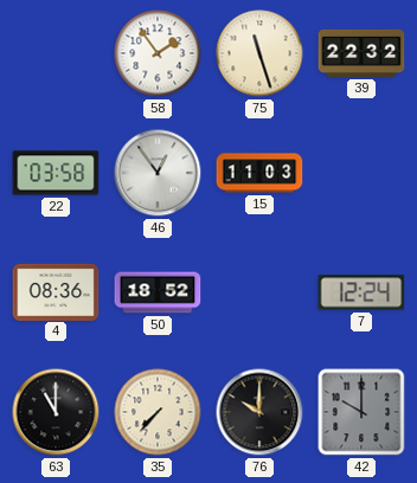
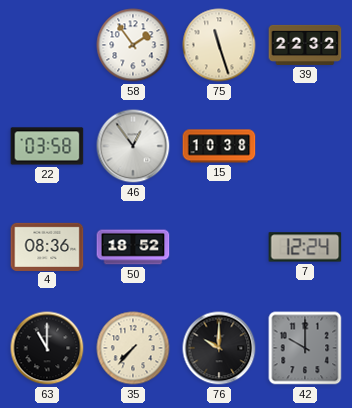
15: 11:03 -> 10:38
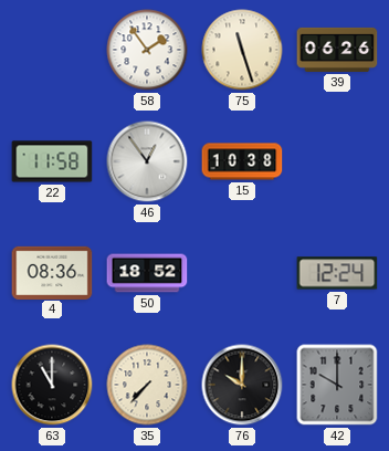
39: 22:32 -> 06:26
22: 03:58 -> 11:58
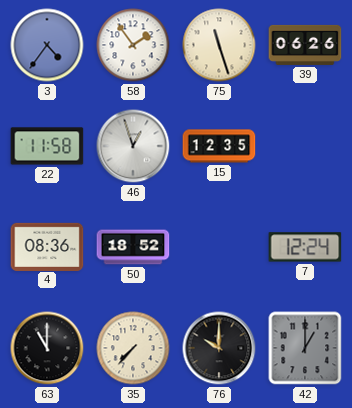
3: none -> 4:36
46: 12:54 -> 12:57
15: 10:38 -> 12:35
42: 10:00 -> 1:00
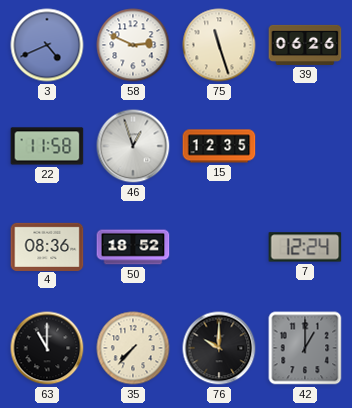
3: 4:36 -> 4:41
58: 1:54 -> 2:49
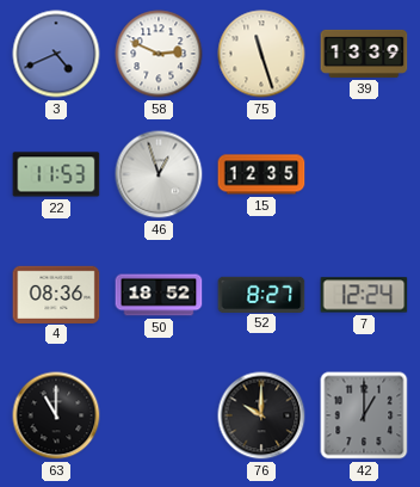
39: 06:26 -> 13:39
22: 11:58 -> 11:53
52: none -> 8:27
35: 7:37 -> none
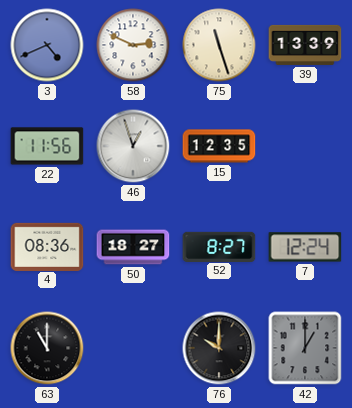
22: 11:53 -> 11:56
50: 18:52 -> 18:27
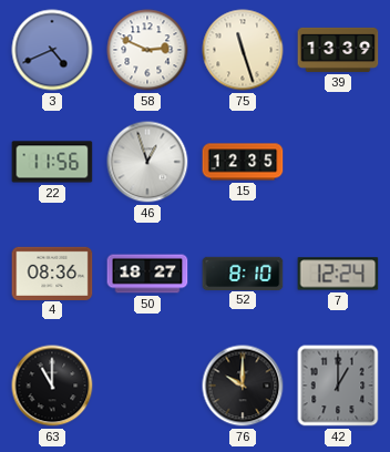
52: 8:27 -> 8:10
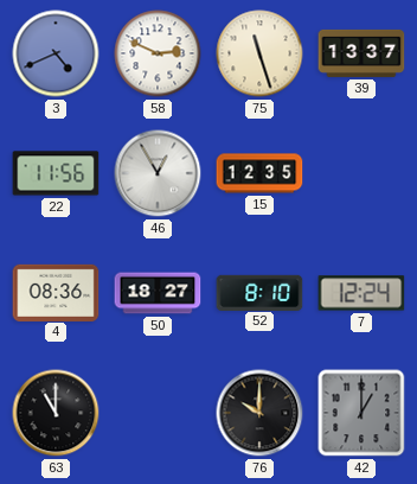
39: 13:39 -> 13:37
46: 12:57 -> 12:55
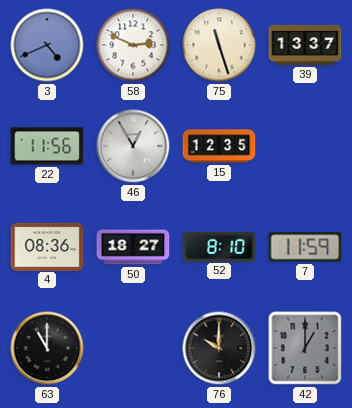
7: 12:24 -> 11:59
